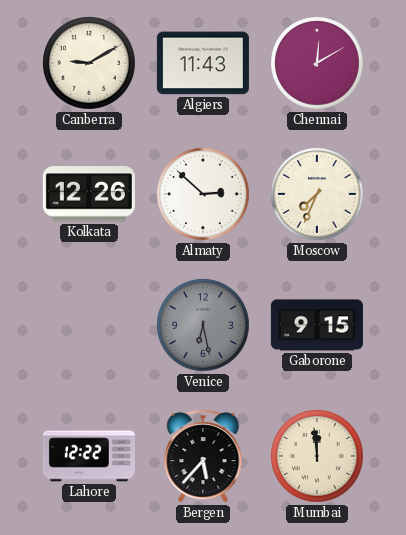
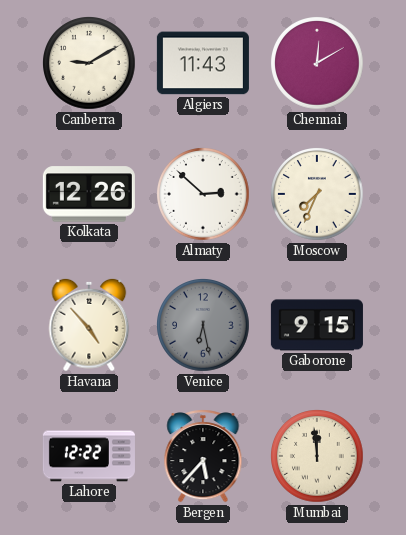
Havana: none -> 4:53
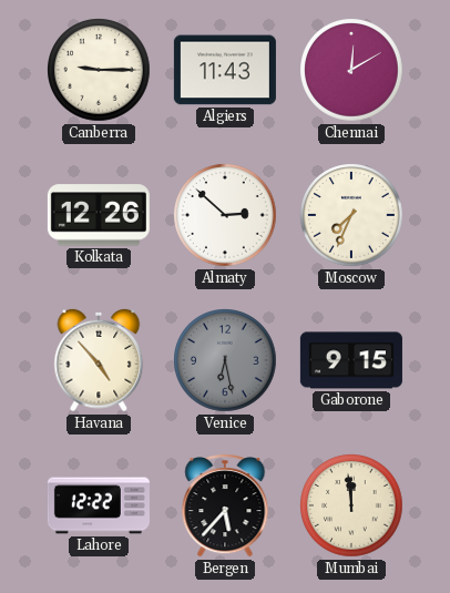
Canberra: 9:10 -> 9:15
